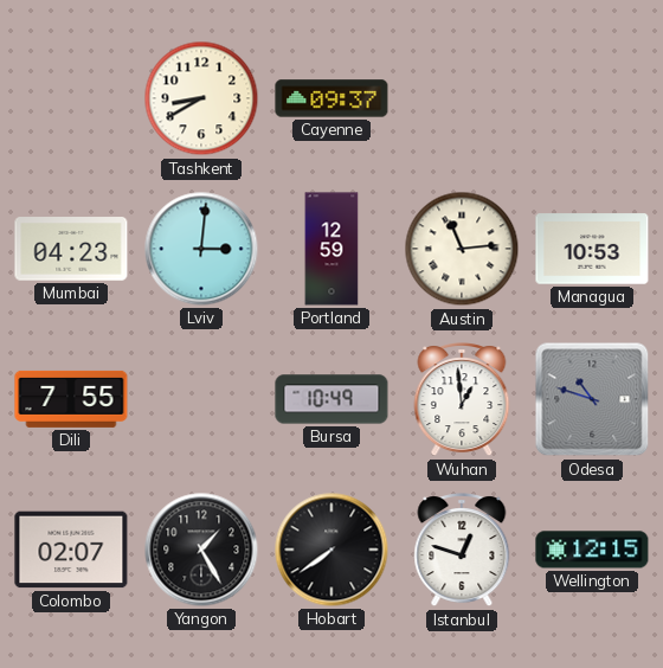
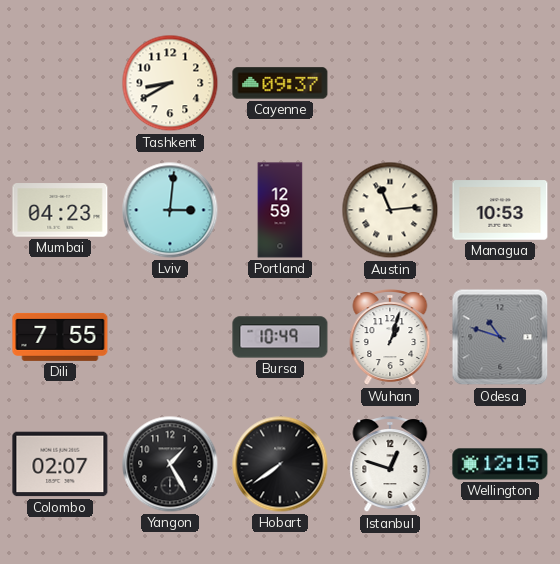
Wuhan: 12:59 -> 1:03
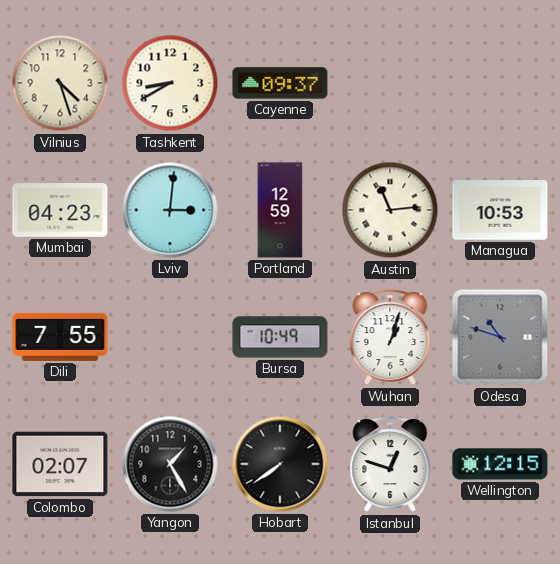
Vilnius: none -> 4:27
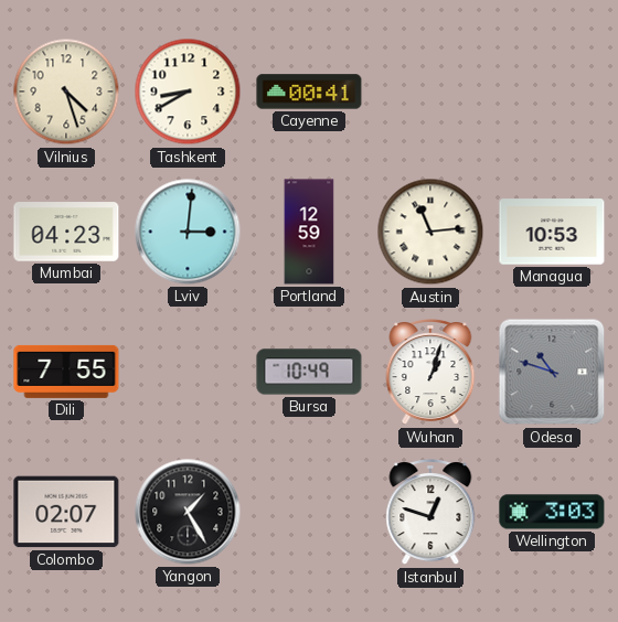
Cayenne: 09:37 -> 00:41
Hobart: 7:39 -> none
Wellington: 12:15 -> 3:03
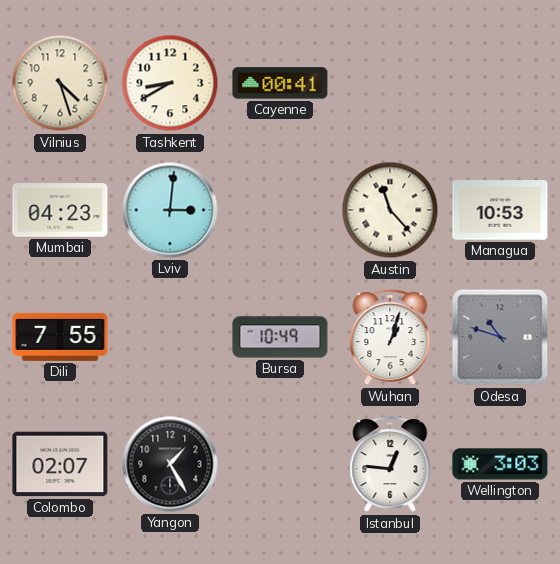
Portland: 12:59 -> none
Austin: 11:14 -> 11:23
Istanbul: 12:48 -> 12:46
